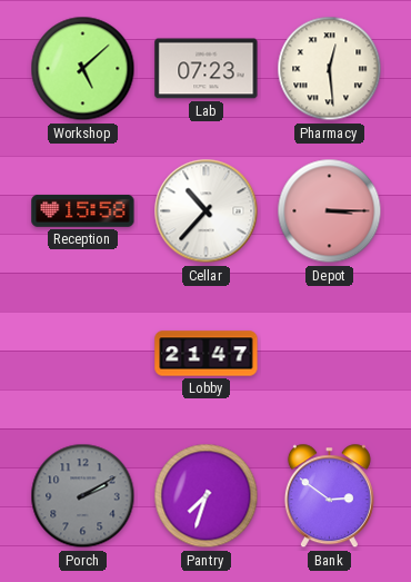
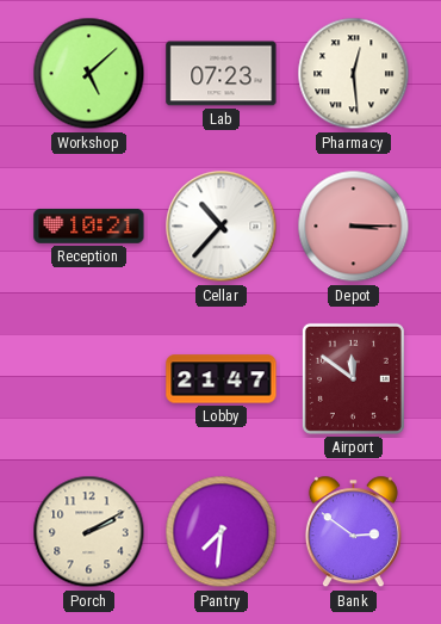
Reception: 15:58 -> 10:21
Airport: none -> 11:51
Porch dial: grey -> cream
Pantry: 7:33 -> 7:31
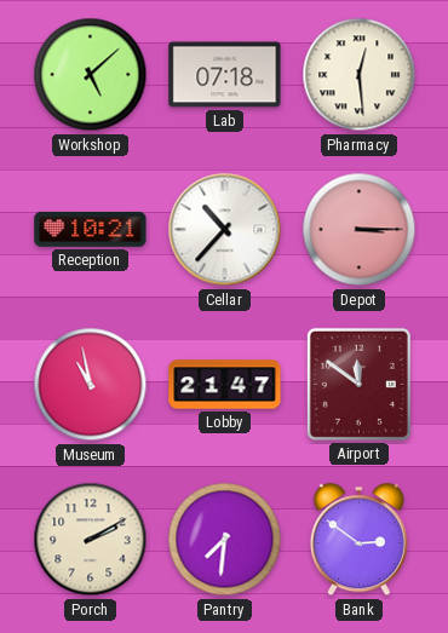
Lab: 07:23 -> 07:18
Museum: none -> 10:58
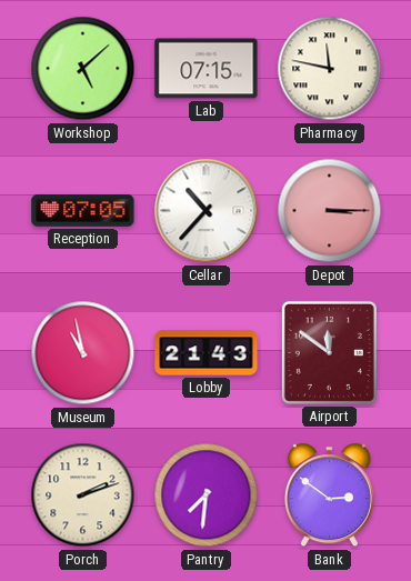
Lab: 07:18 -> 07:15
Pharmacy: 12:29 -> 11:47
Reception: 10:21 -> 07:05
Lobby: 21:47 -> 21:43
Porch: 2:10 -> 2:12
